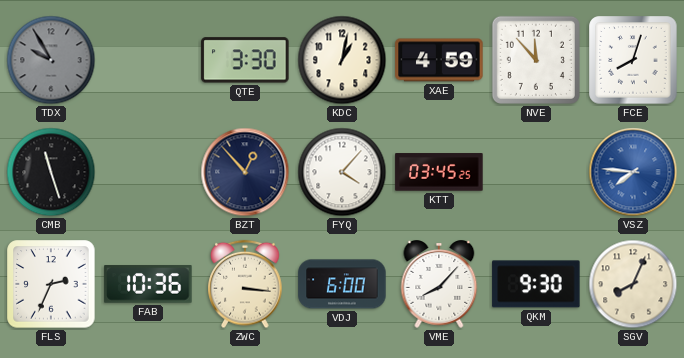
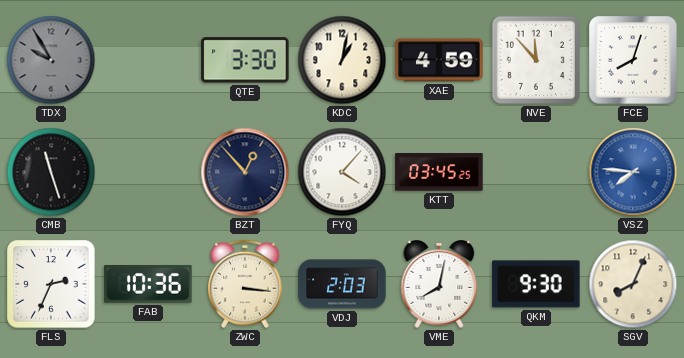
VDJ: 6:00 -> 2:03
VME: 8:07 -> 8:02
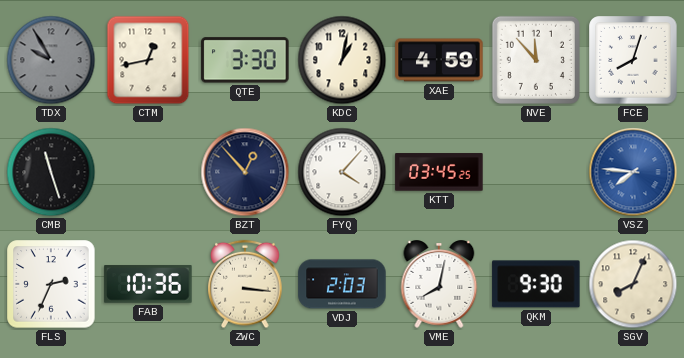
CTM: none -> 12:43
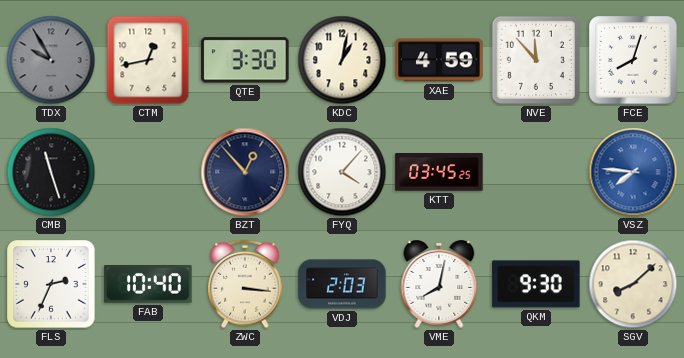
FAB: 10:36 -> 10:40
SGV: 8:04 -> 8:08
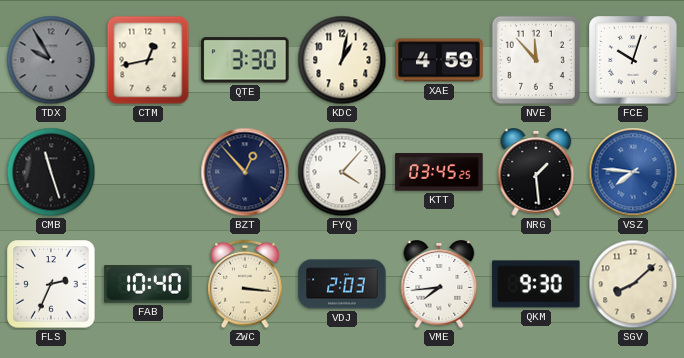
FCE: 8:03 -> 10:03
NRG: none -> 1:29
VME: 8:02 -> 7:44
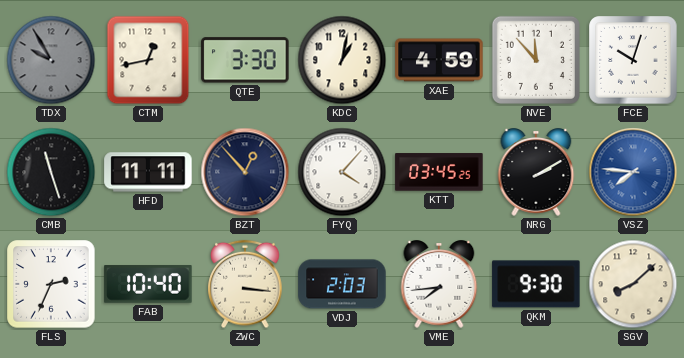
HFD: none -> 11:11
NRG: 1:29 -> 2:10
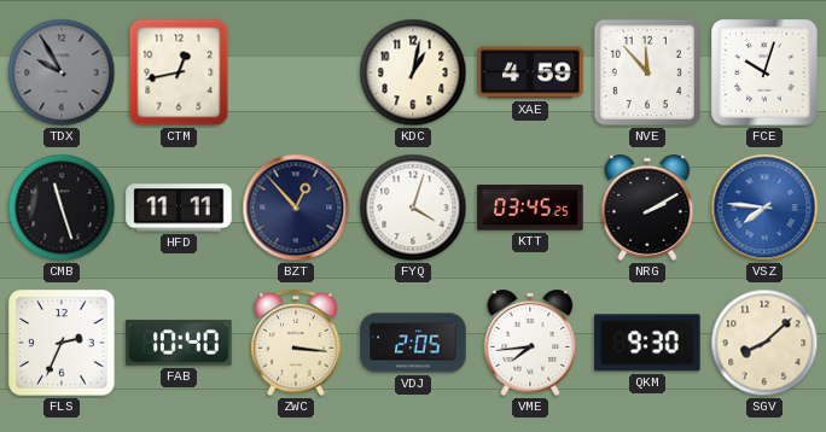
QTE: 3:30 -> none
FYQ: 4:07 -> 4:03
VDJ: 2:03 -> 2:05
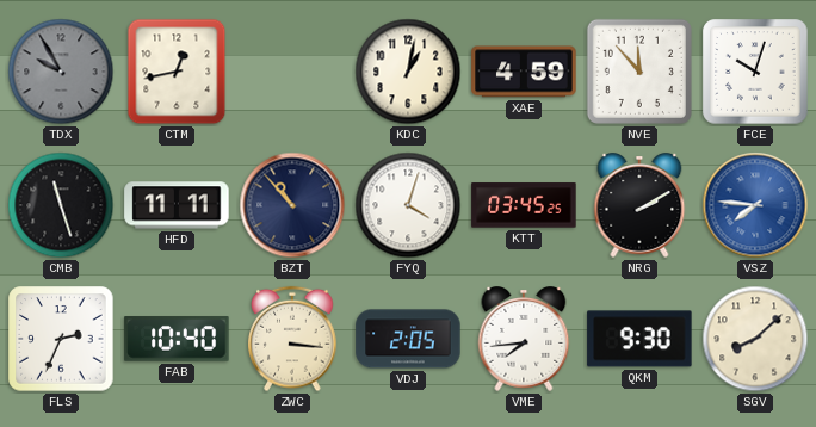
BZT: 12:53 -> 10:53
